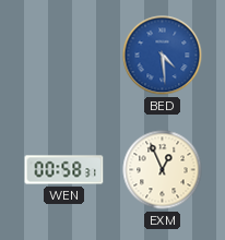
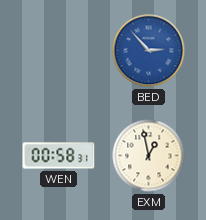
BED: 4:29 -> 2:53
EXM: 12:56 -> 12:58
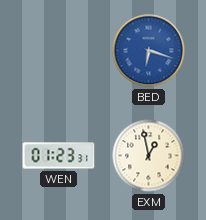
BED: 2:53 -> 6:18
WEN: 00:58 -> 01:23
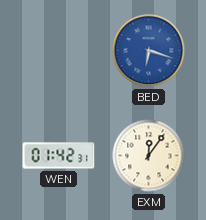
WEN: 01:23 -> 01:42
EXM: 12:58 -> 12:06
